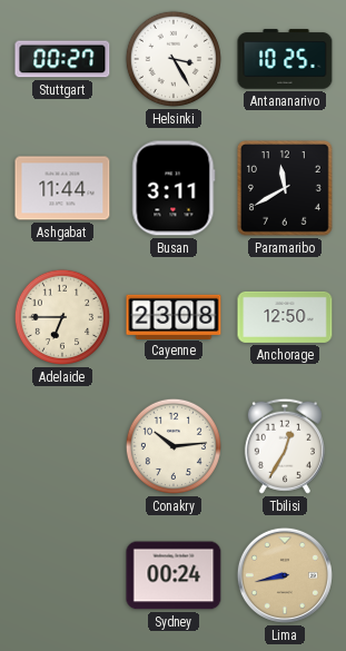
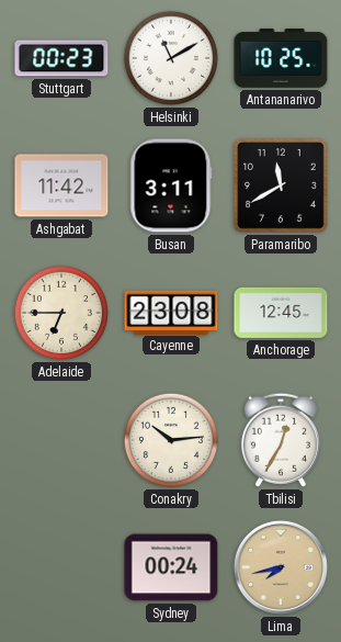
Stuttgart: 00:27 -> 00:23
Helsinki: 3:25 -> 11:10
Ashgabat: 11:44 -> 11:42
Anchorage: 12:50 -> 12:45
Lima: 8:43 -> 7:43
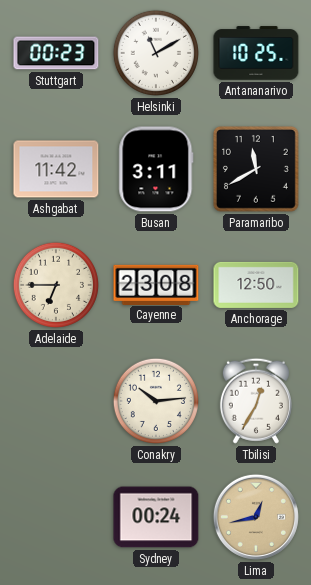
Anchorage: 12:45 -> 12:50
Lima: 7:43 -> 12:43
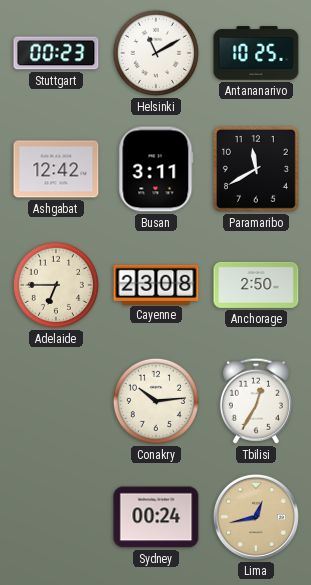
Ashgabat: 11:42 -> 12:42
Anchorage: 12:50 -> 2:50
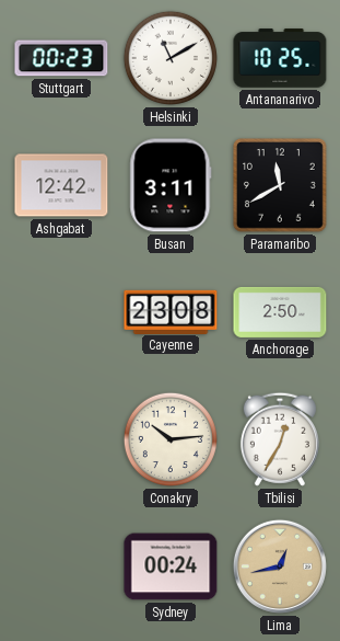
Adelaide: 6:45 -> none
